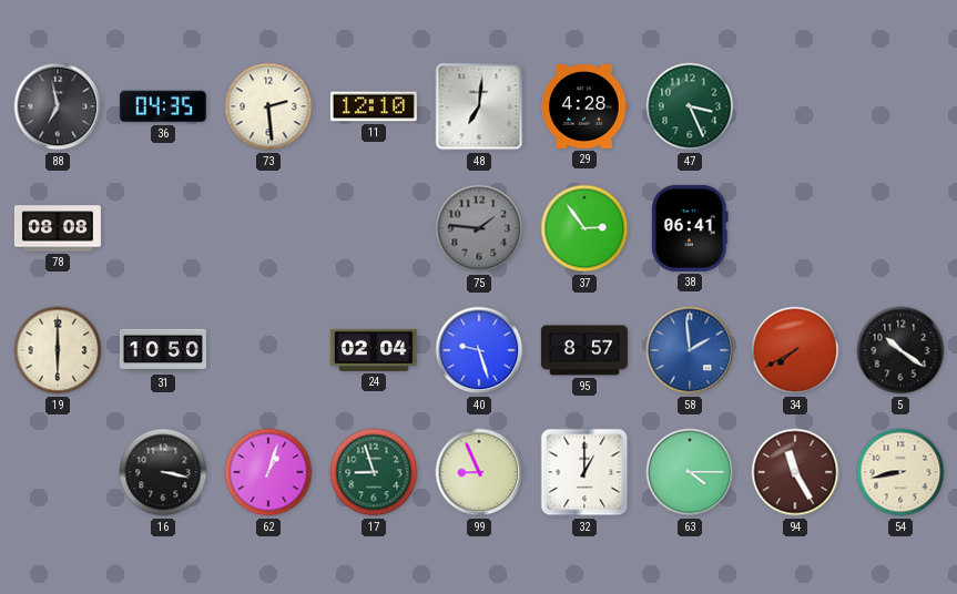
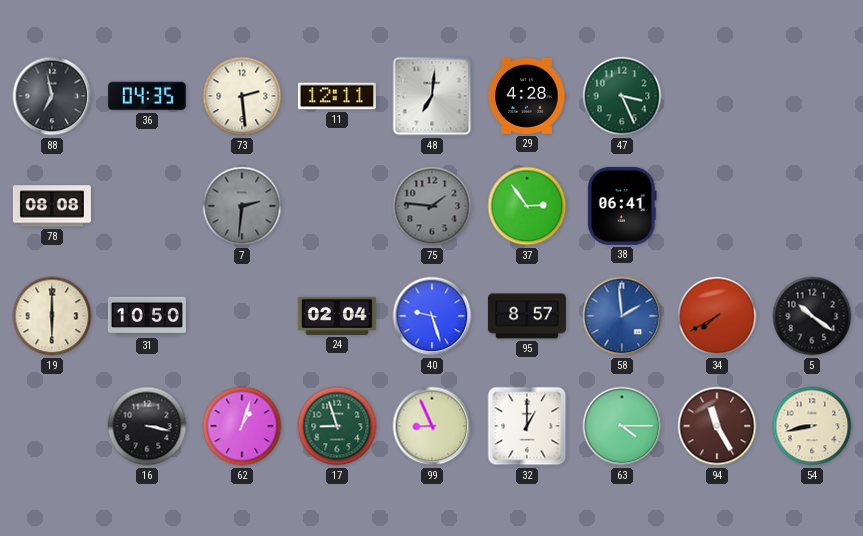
11: 12:10 -> 12:11
7: none -> 2:31
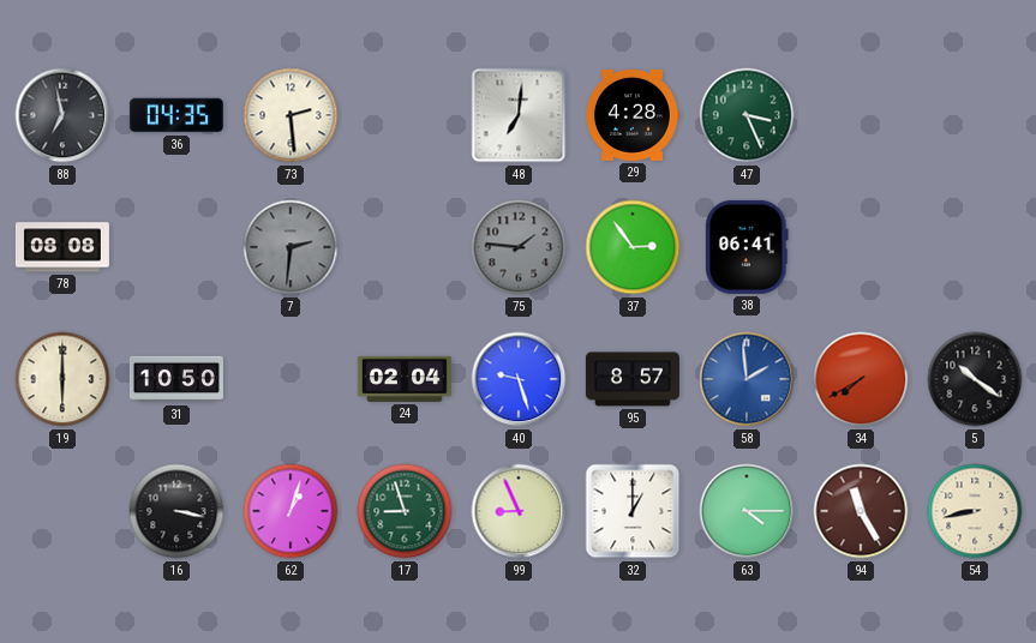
11: 12:11 -> none
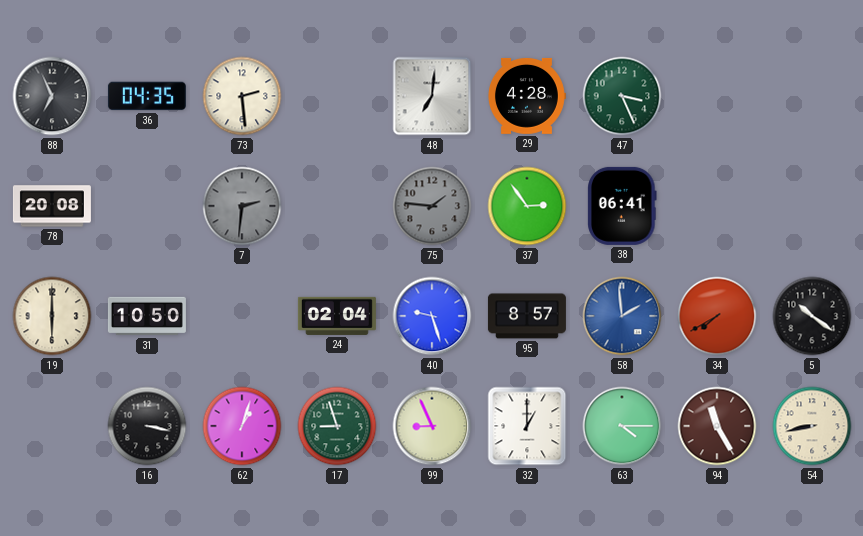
88: 6:58 -> 6:56
78: 08:08 -> 20:08
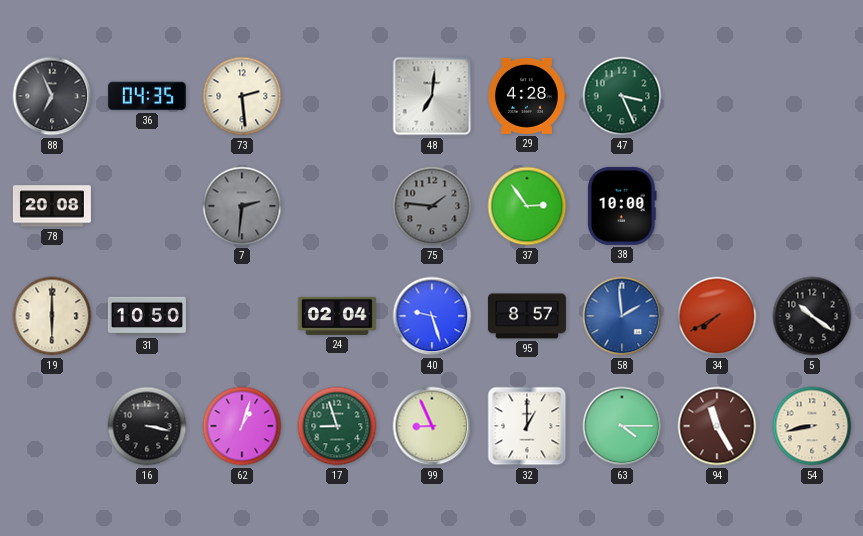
38: 06:41 -> 10:00
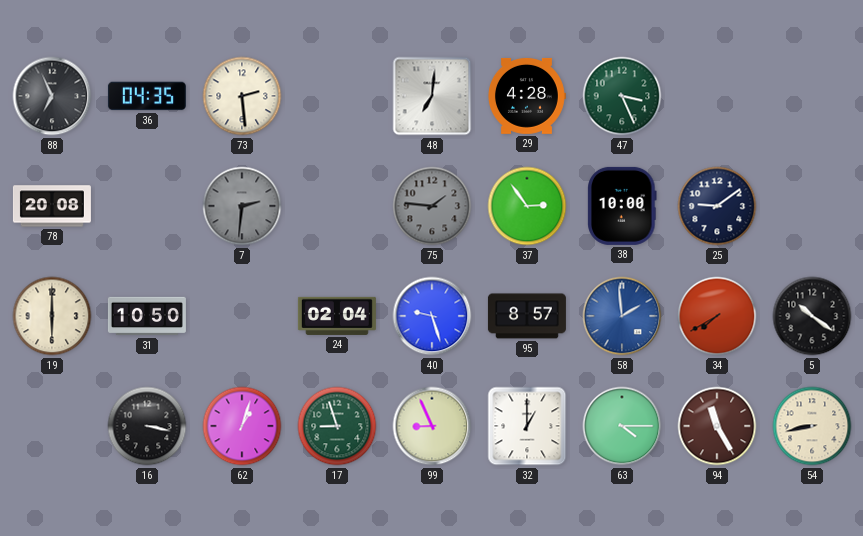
25: none -> 9:09
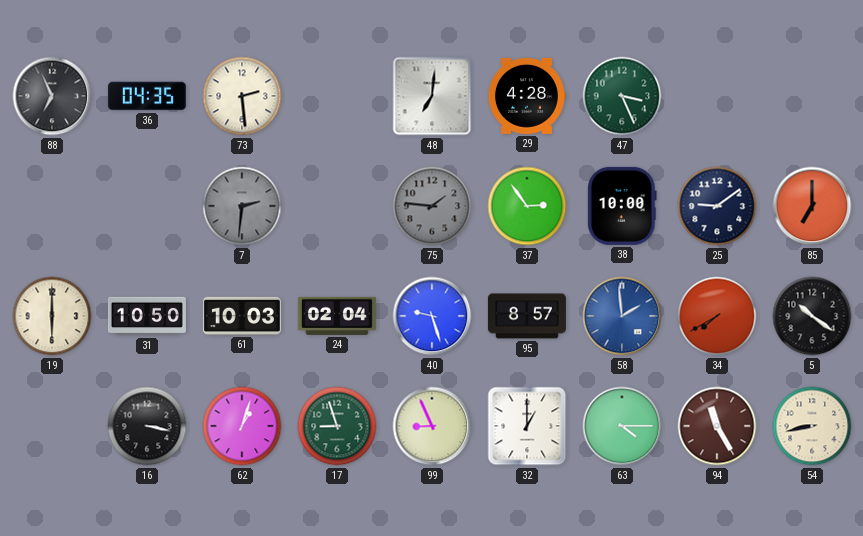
78: 20:08 -> none
85: none -> 7:00
61: none -> 10:03
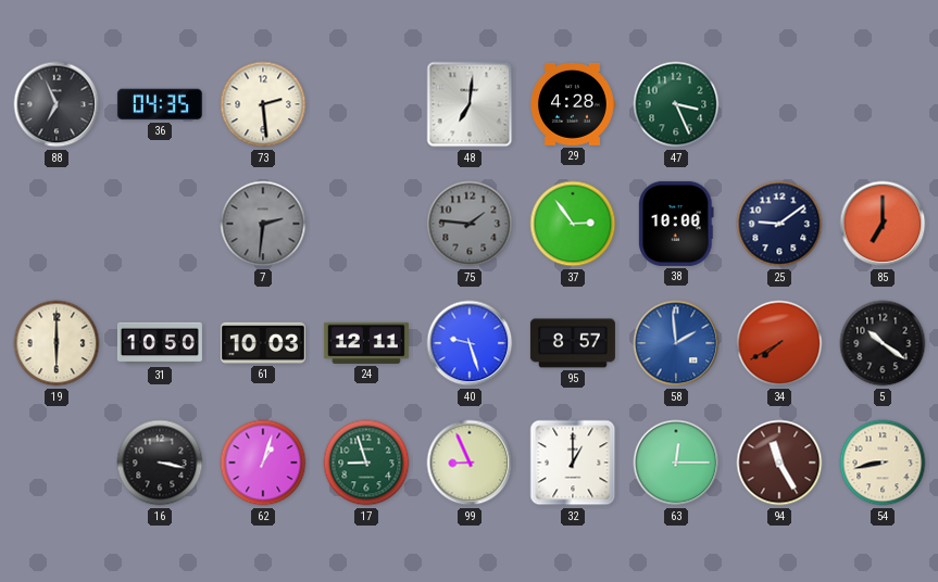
24: 02:04 -> 12:11
63: 4:15 -> 12:15
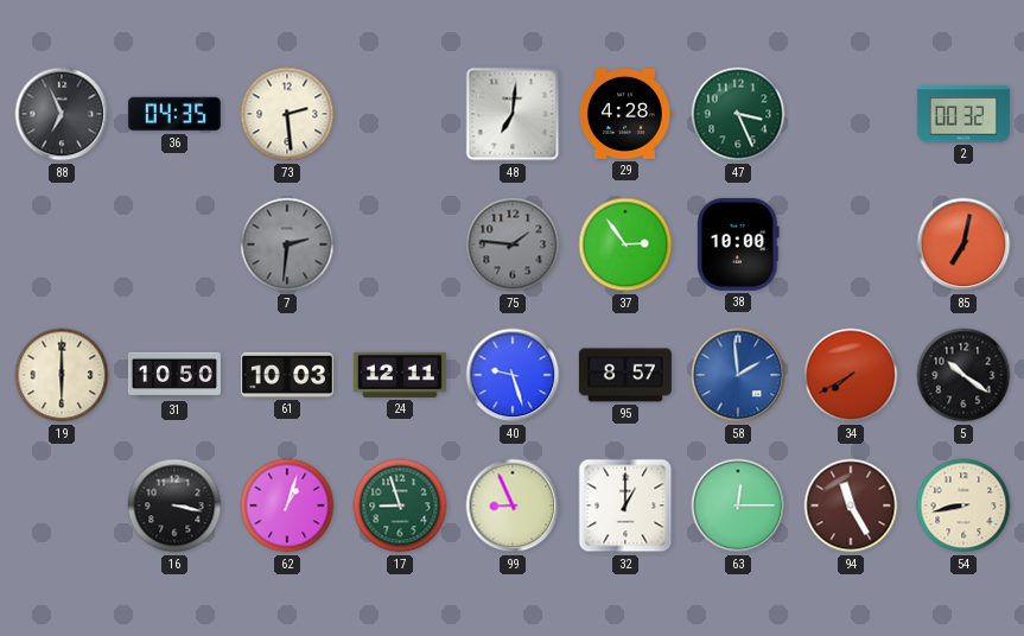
2: none -> 00:32
25: 9:09 -> none
85: 7:00 -> 7:02
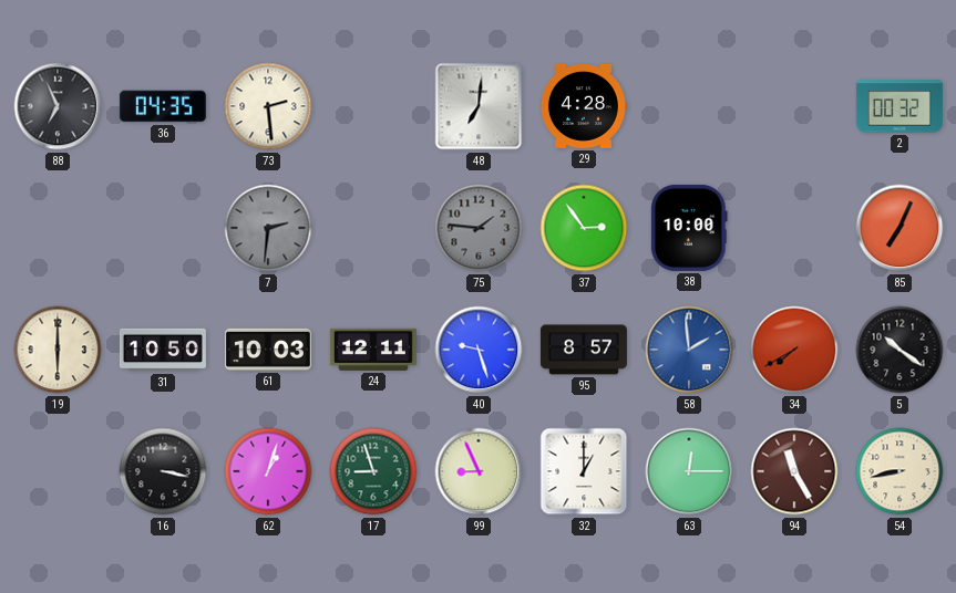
47: 3:26 -> none
85: 7:02 -> 7:04
